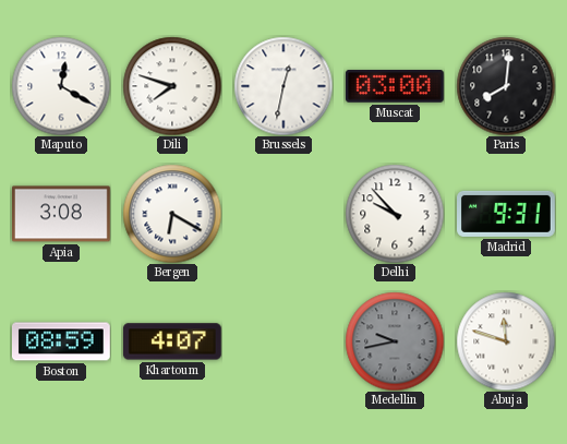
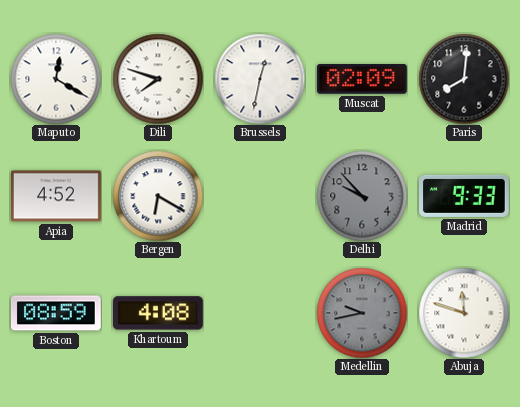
Muscat: 03:00 -> 02:09
Apia: 3:08 -> 4:52
Delhi dial: white -> grey
Madrid: 9:31 -> 9:33
Khartoum: 4:07 -> 4:08
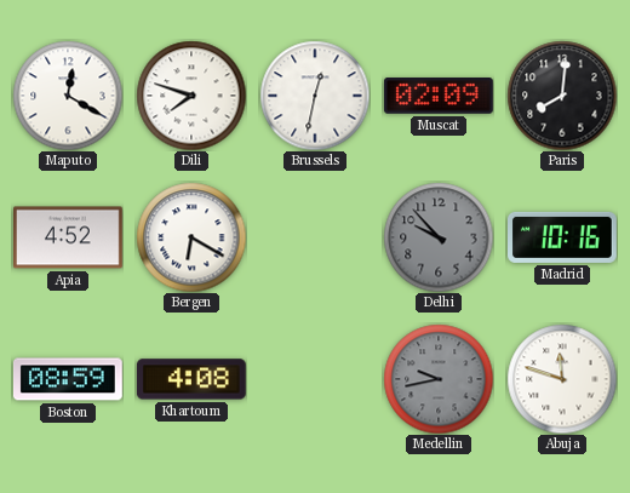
Madrid: 9:33 -> 10:16
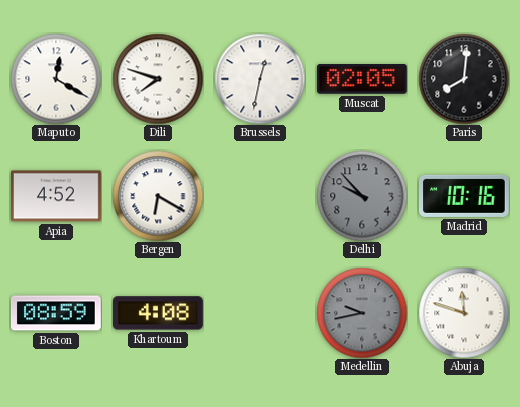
Muscat: 02:09 -> 02:05
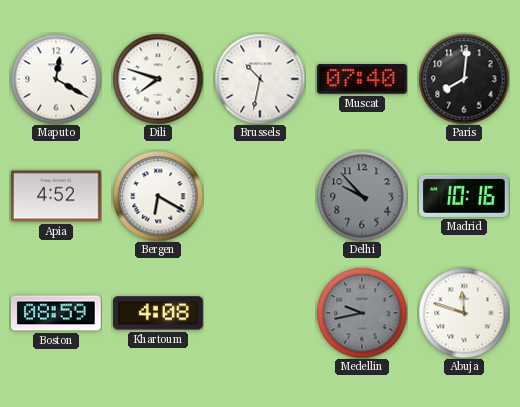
Brussels: 12:32 -> 10:32
Muscat: 02:05 -> 07:40
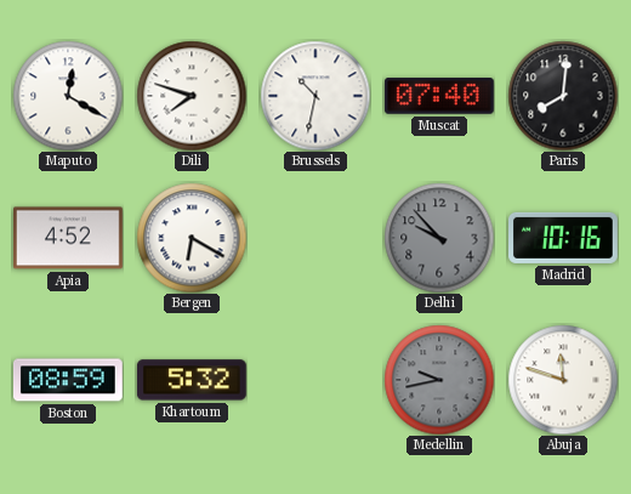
Khartoum: 4:08 -> 5:32
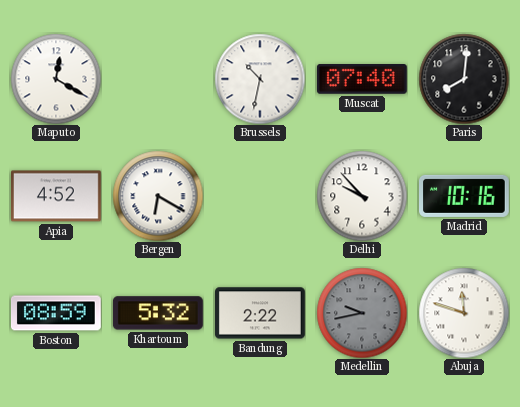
Dili: 7:48 -> none
Delhi dial: grey -> white
Bandung: none -> 2:22
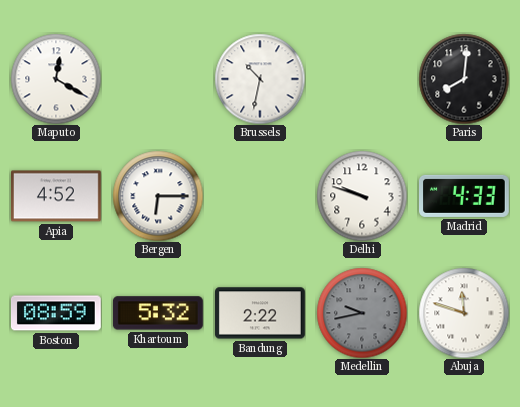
Muscat: 07:40 -> none
Bergen: 6:20 -> 6:15
Delhi: 9:53 -> 9:48
Madrid: 10:16 -> 4:33
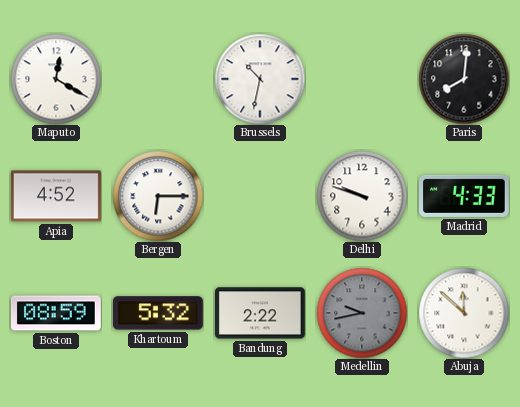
Abuja: 11:48 -> 11:52
